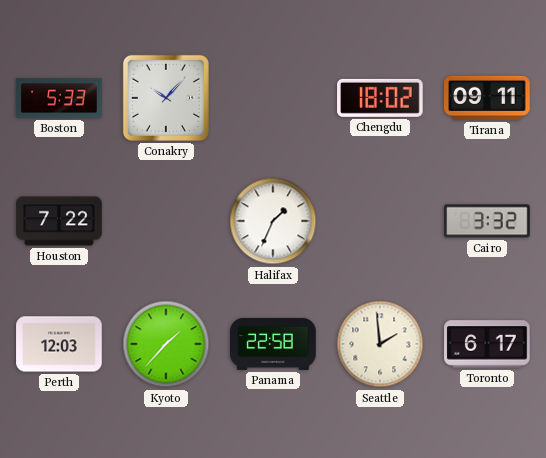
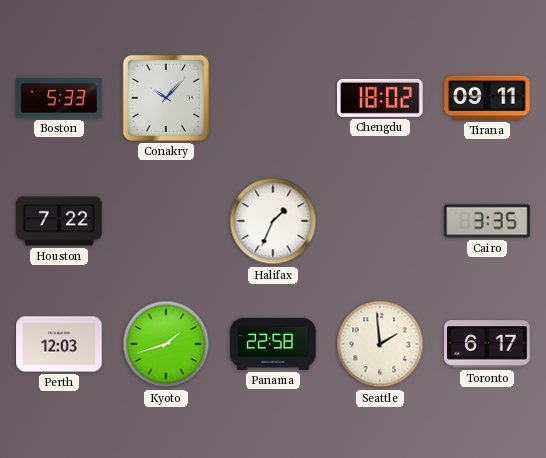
Cairo: 3:32 -> 3:35
Kyoto: 1:37 -> 1:42
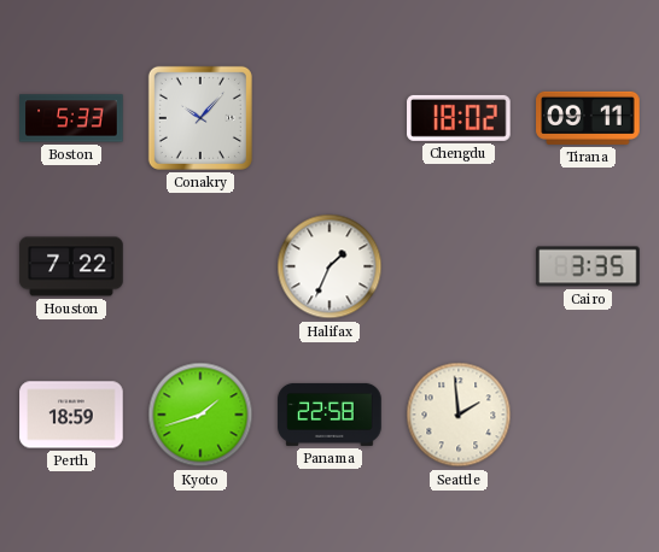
Perth: 12:03 -> 18:59
Toronto: 6:17 -> none
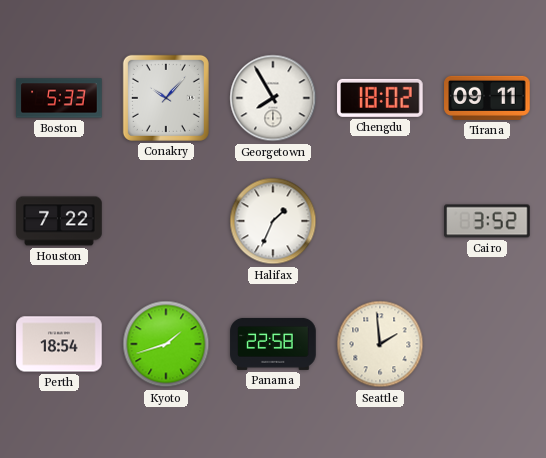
Georgetown: none -> 7:55
Cairo: 3:35 -> 3:52
Perth: 18:59 -> 18:54
